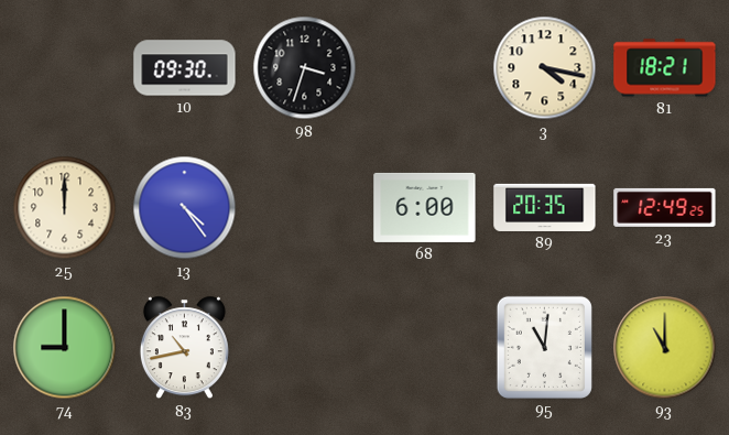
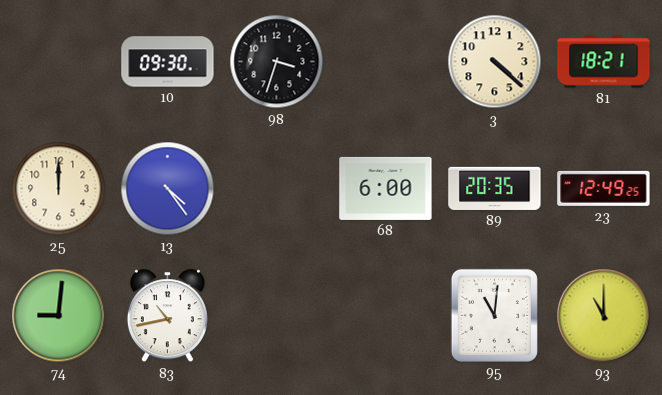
3: 4:17 -> 4:22
74: 9:00 -> 9:01
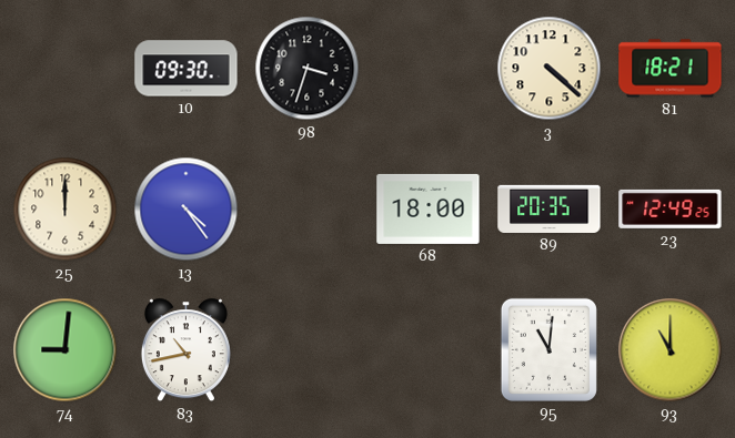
68: 6:00 -> 18:00
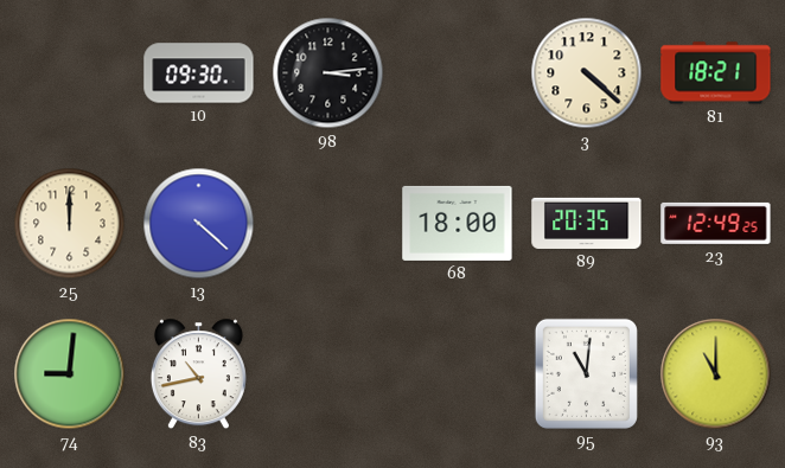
98: 3:33 -> 3:14
13: 4:24 -> 4:22
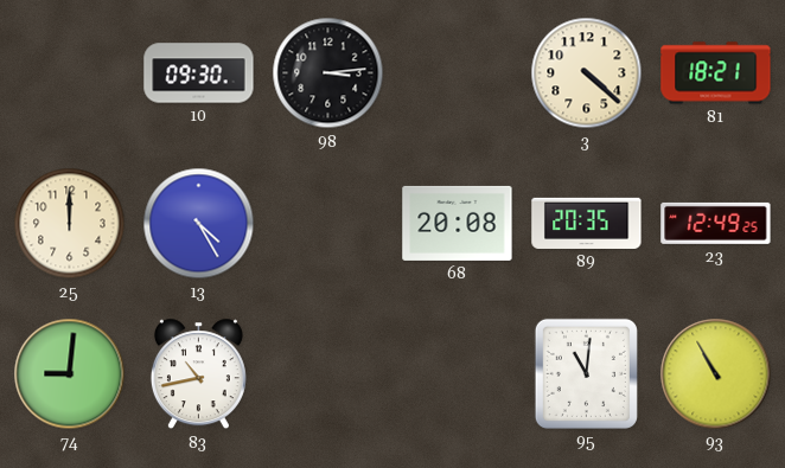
13: 4:22 -> 4:25
68: 18:00 -> 20:08
93: 11:00 -> 10:55
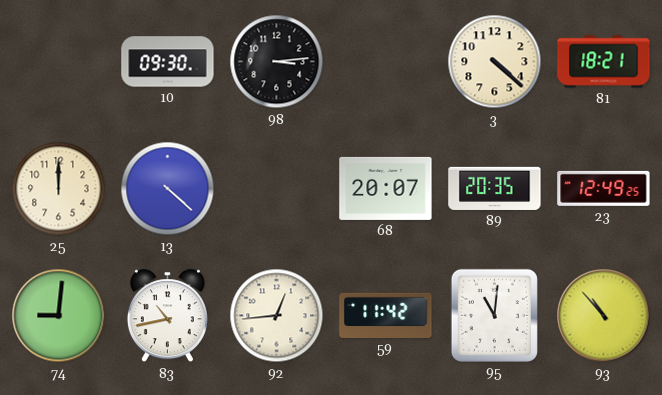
13: 4:25 -> 4:22
68: 20:08 -> 20:07
92: none -> 12:44
59: none -> 11:42
93: 10:55 -> 10:53
